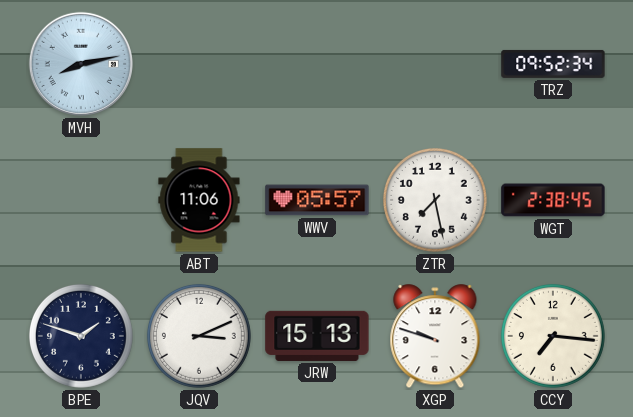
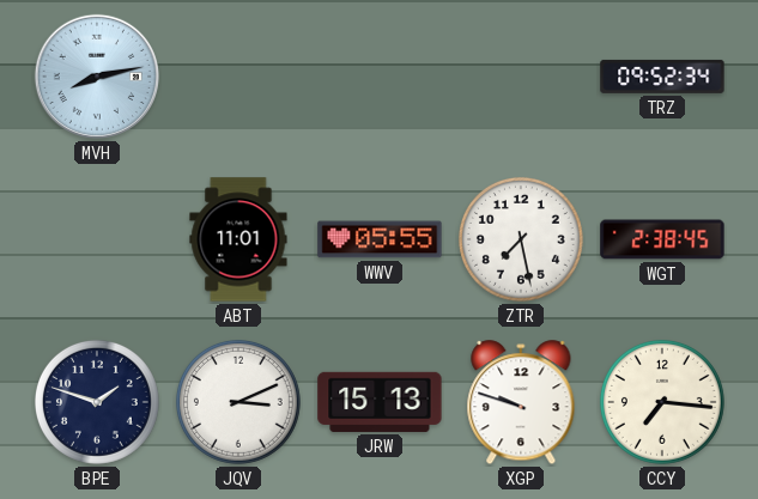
ABT: 11:06 -> 11:01
WWV: 05:57 -> 05:55
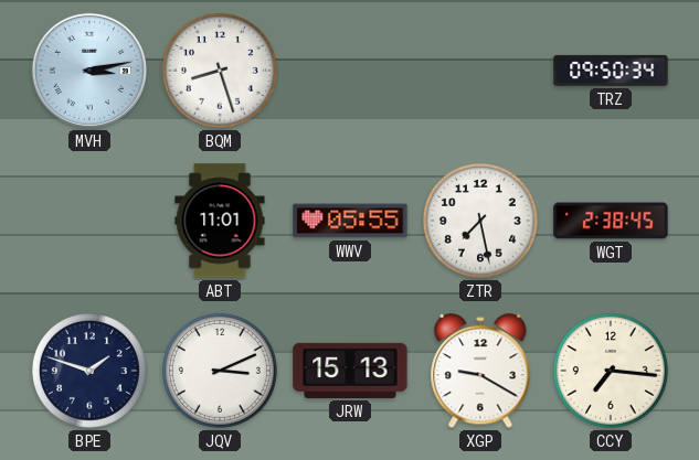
MVH: 8:13 -> 3:13
BQM: none -> 8:27
TRZ: 09:52 -> 09:50
XGP: 9:48 -> 9:20
